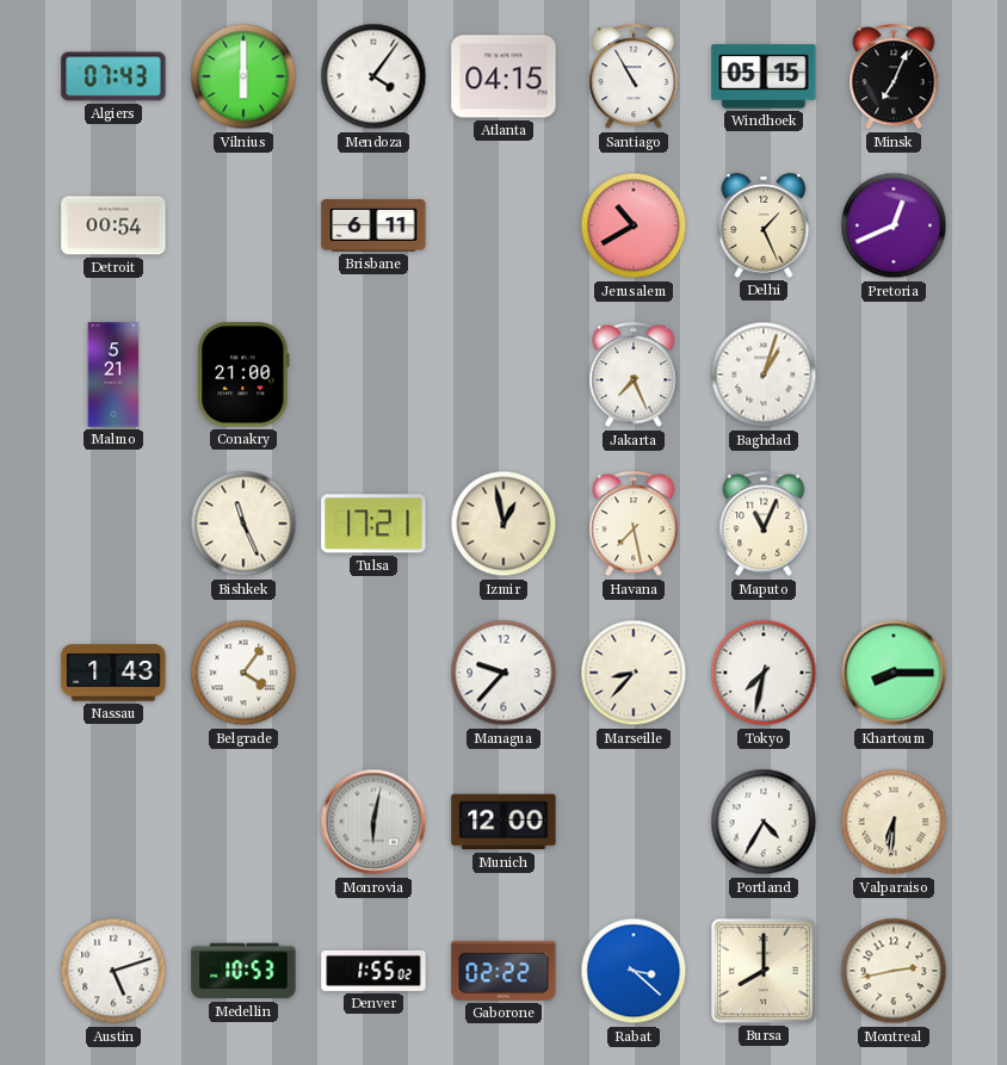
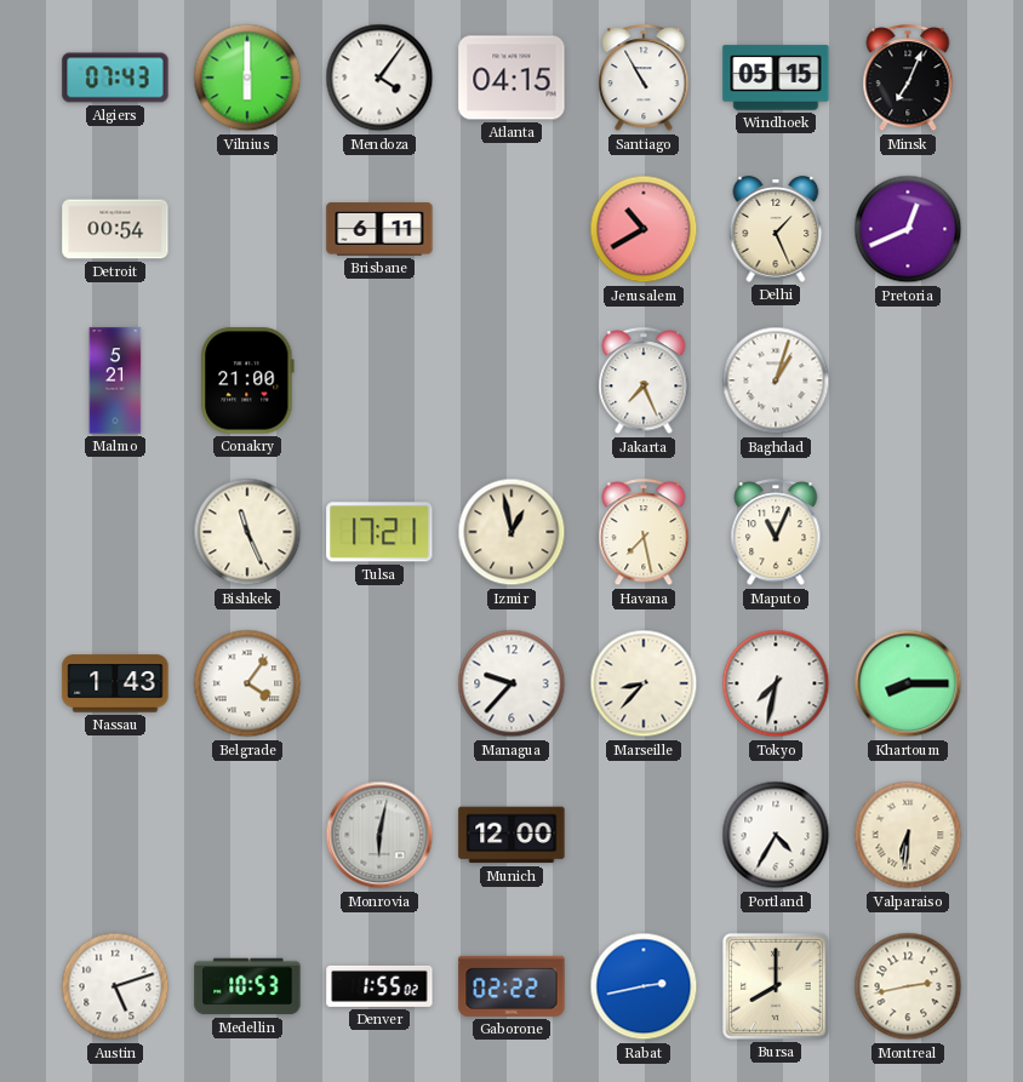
Rabat: 3:22 -> 2:43
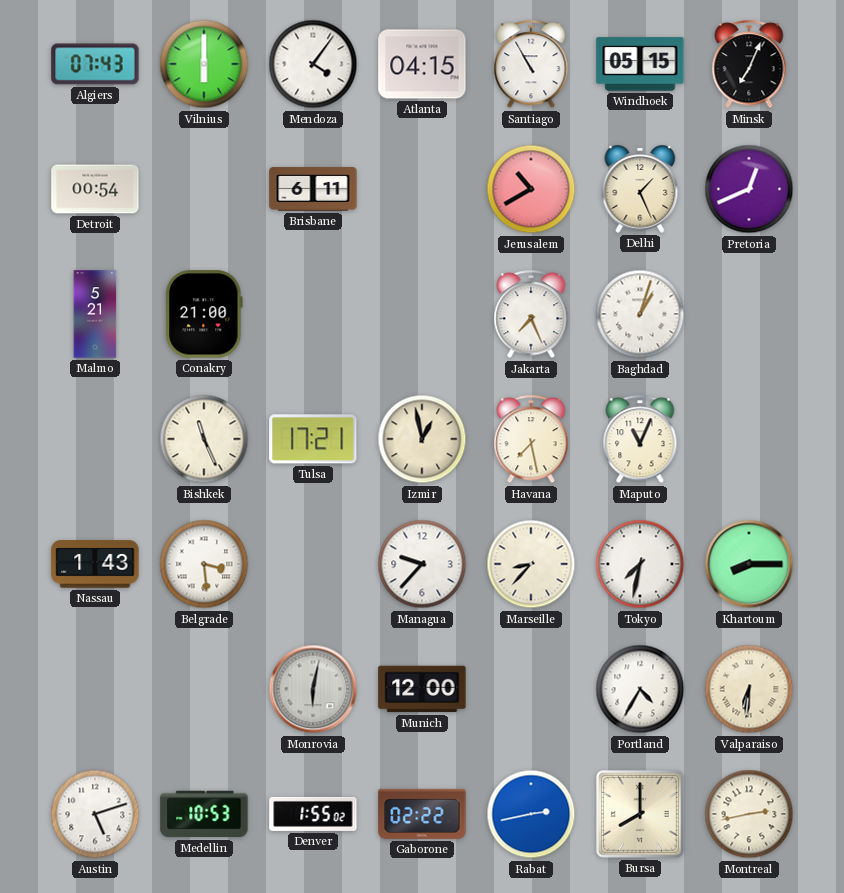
Belgrade: 4:06 -> 3:29
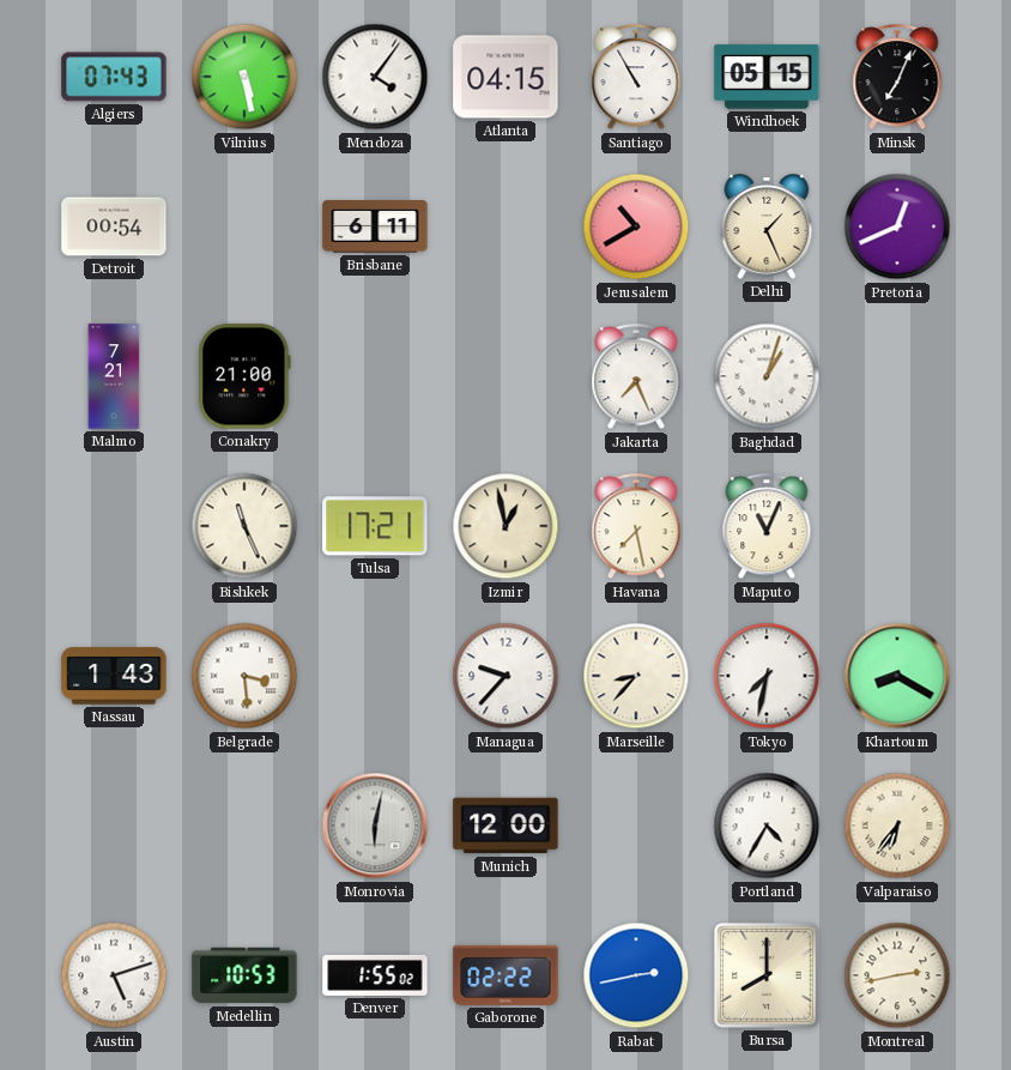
Vilnius: 6:00 -> 5:28
Malmo: 5:21 -> 7:21
Khartoum: 8:15 -> 8:20
Valparaiso: 6:31 -> 6:36
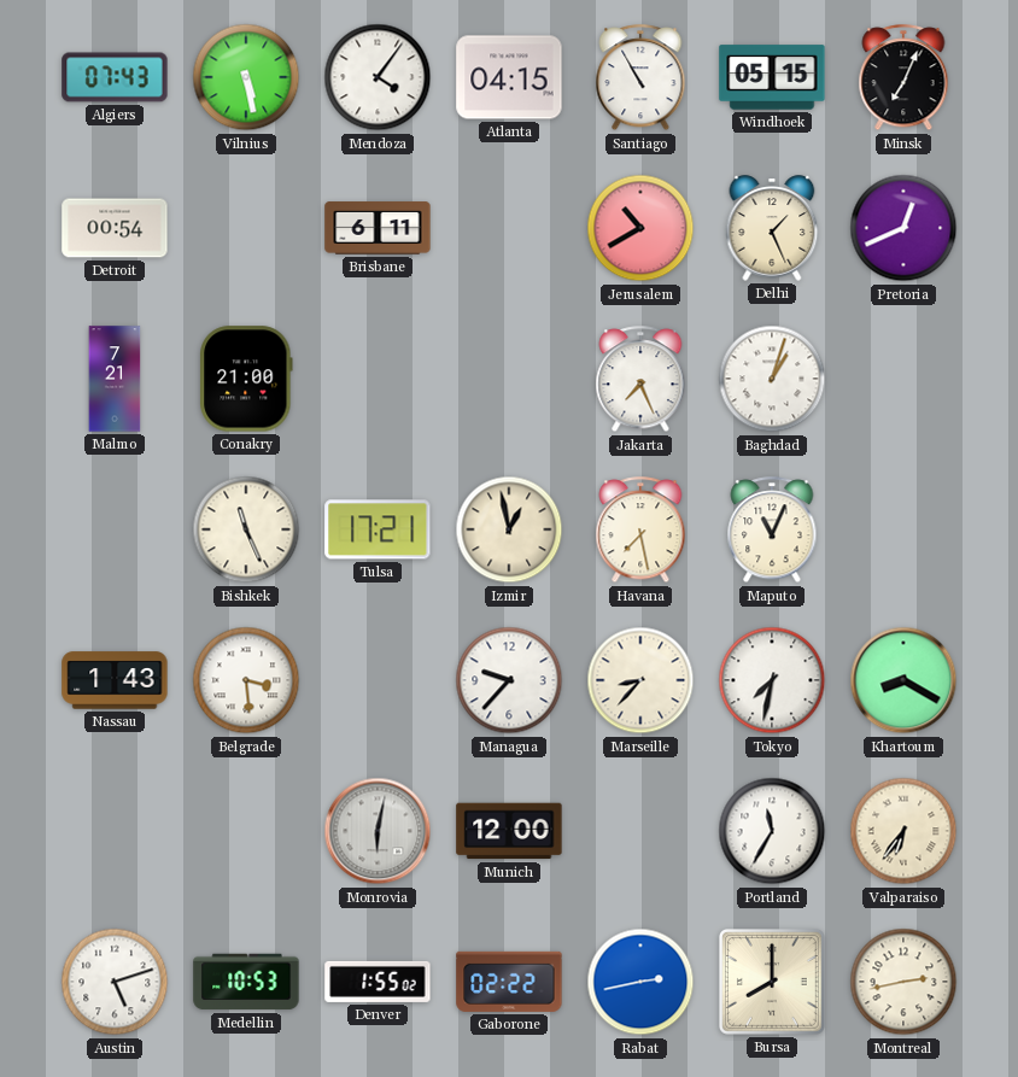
Portland: 4:35 -> 11:35
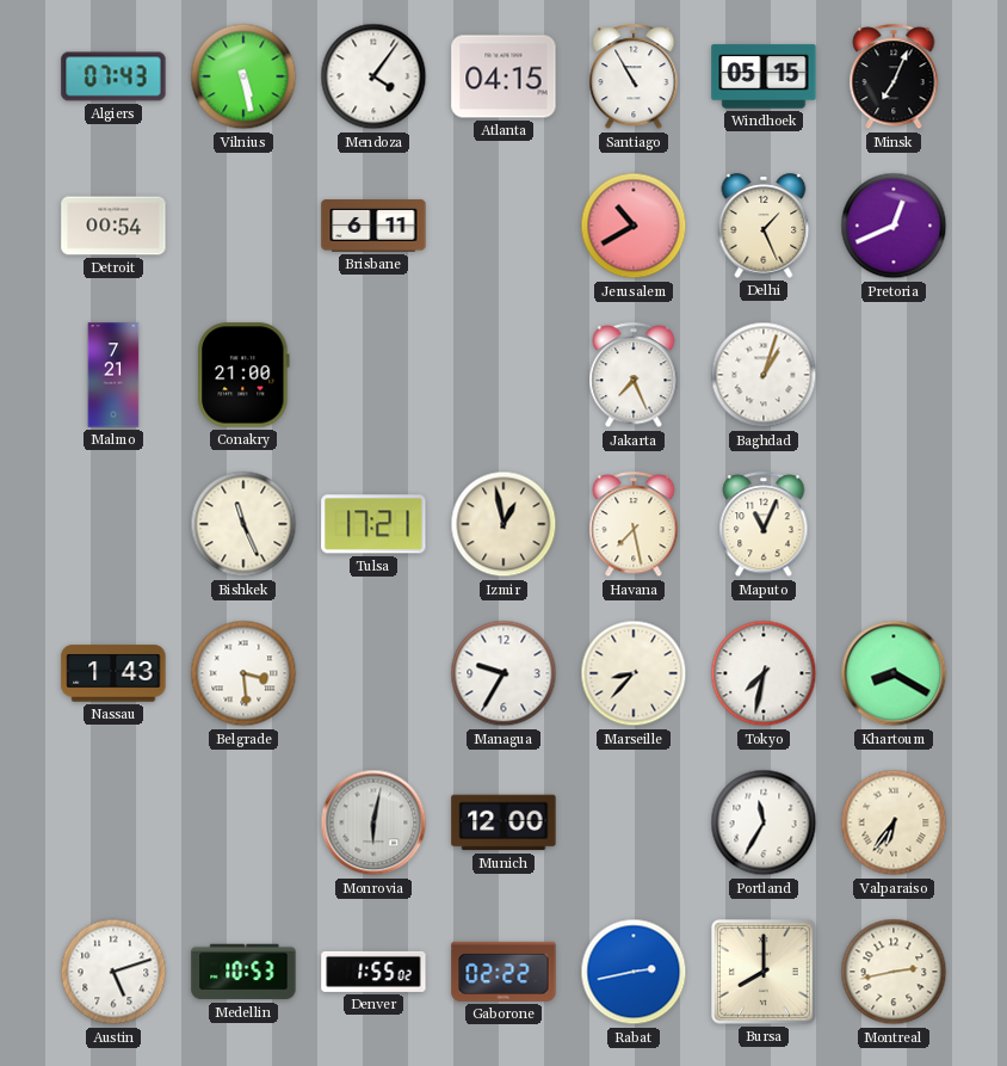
Managua: 9:37 -> 9:35
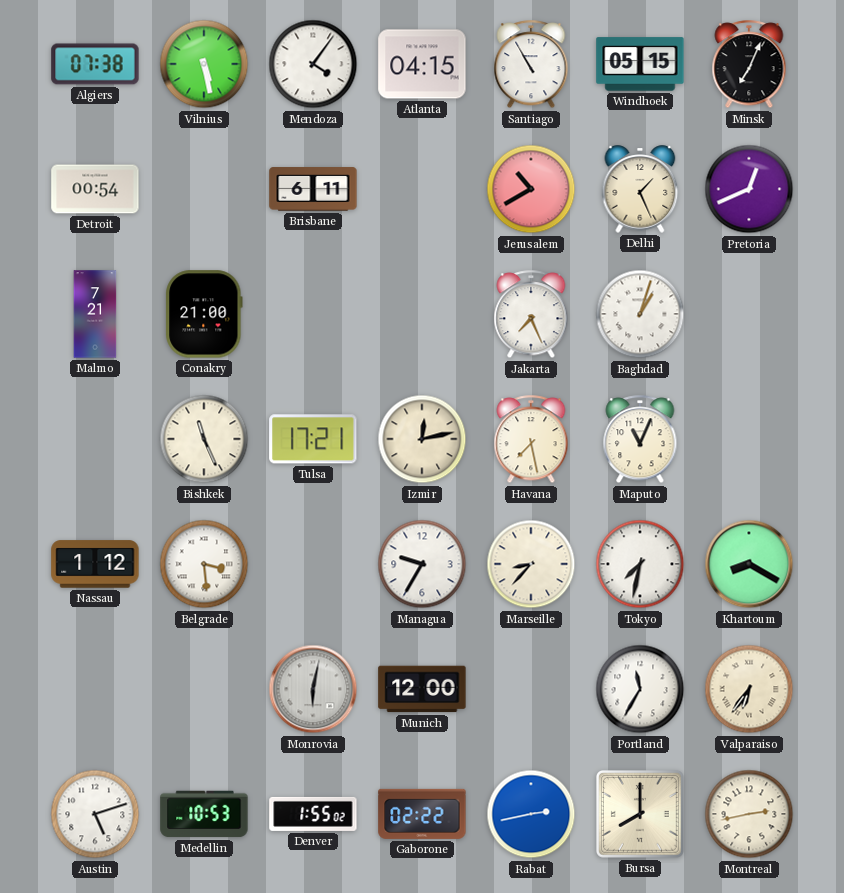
Algiers: 07:43 -> 07:38
Izmir: 12:58 -> 12:13
Nassau: 1:43 -> 1:12
